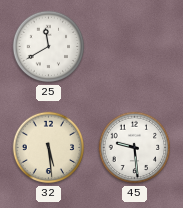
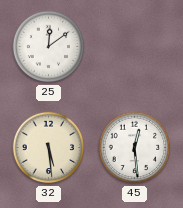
25: 11:40 -> 12:09
45: 9:29 -> 12:29
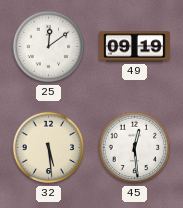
49: none -> 09:19
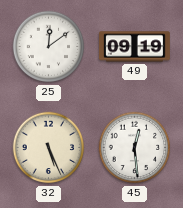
32: 5:29 -> 5:26
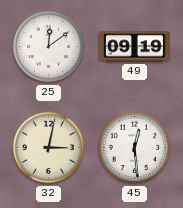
32: 5:26 -> 3:02
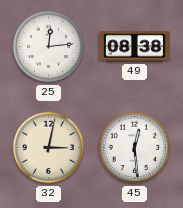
25: 12:09 -> 12:14
49: 09:19 -> 08:38
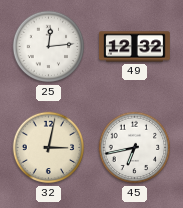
49: 08:38 -> 12:32
45: 12:29 -> 6:43
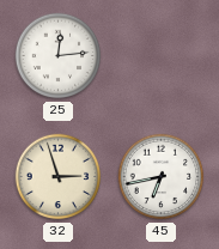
49: 12:32 -> none
32: 3:02 -> 2:57
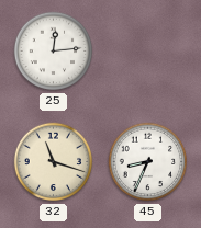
32: 2:57 -> 11:18
45: 6:43 -> 8:34
